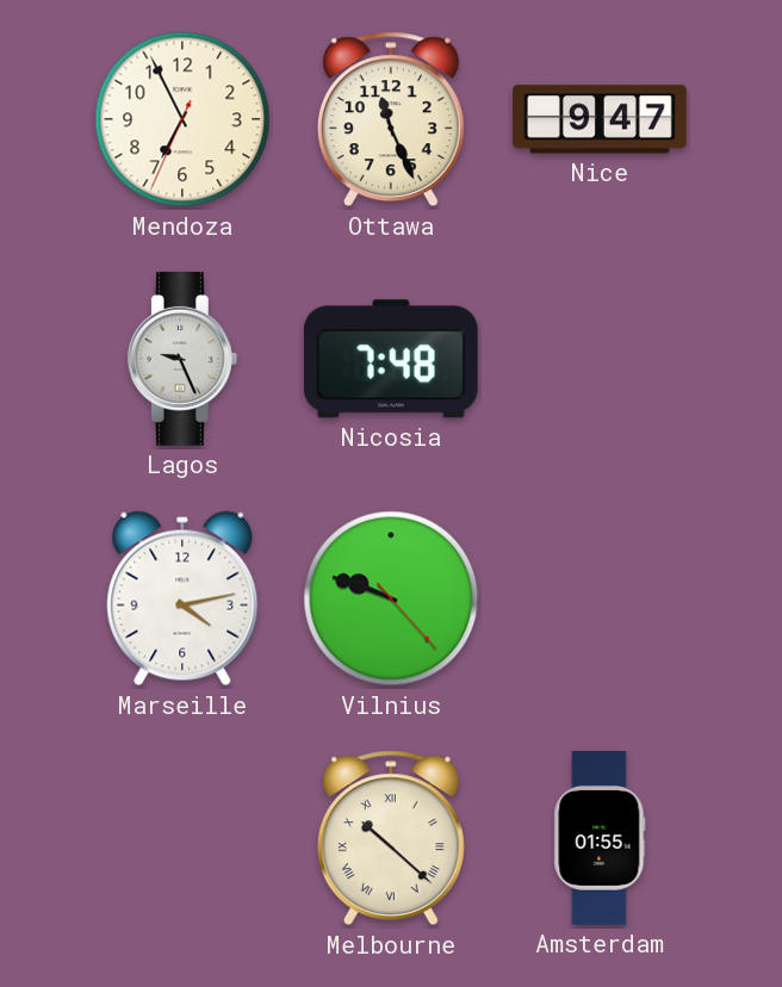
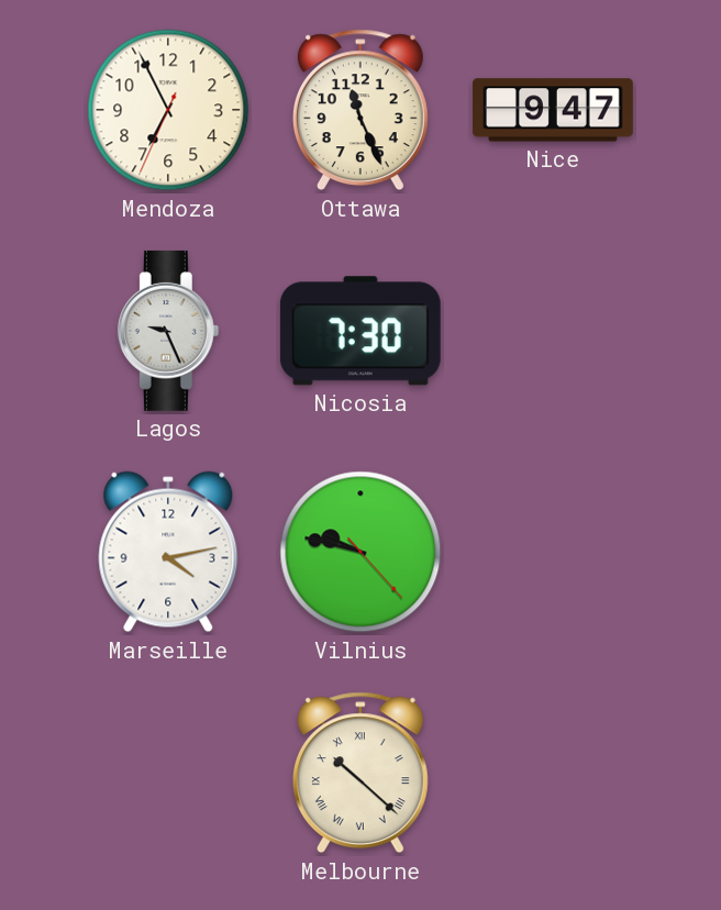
Nicosia: 7:48 -> 7:30
Vilnius: 9:48 -> 9:47
Amsterdam: 01:55 -> none
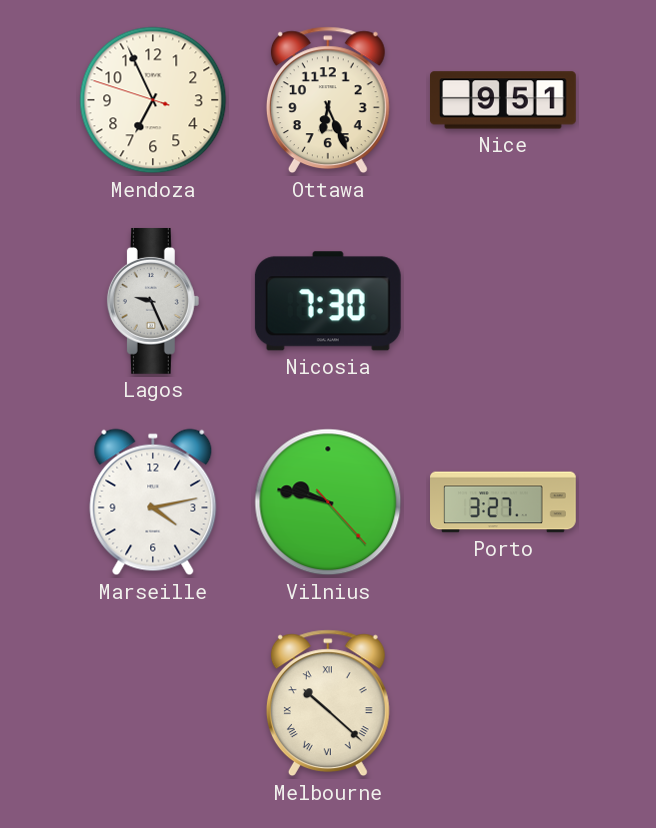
Mendoza: 6:55:34 -> 6:55:48
Ottawa: 11:26 -> 6:26
Nice: 9:47 -> 9:51
Porto: none -> 3:27
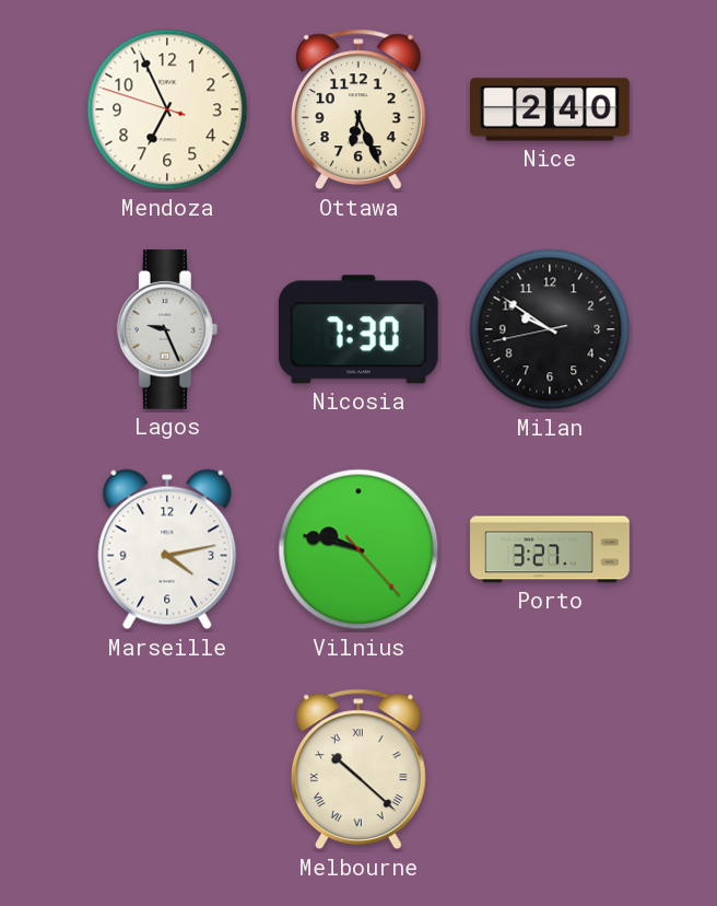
Nice: 9:51 -> 2:40
Milan: none -> 9:50
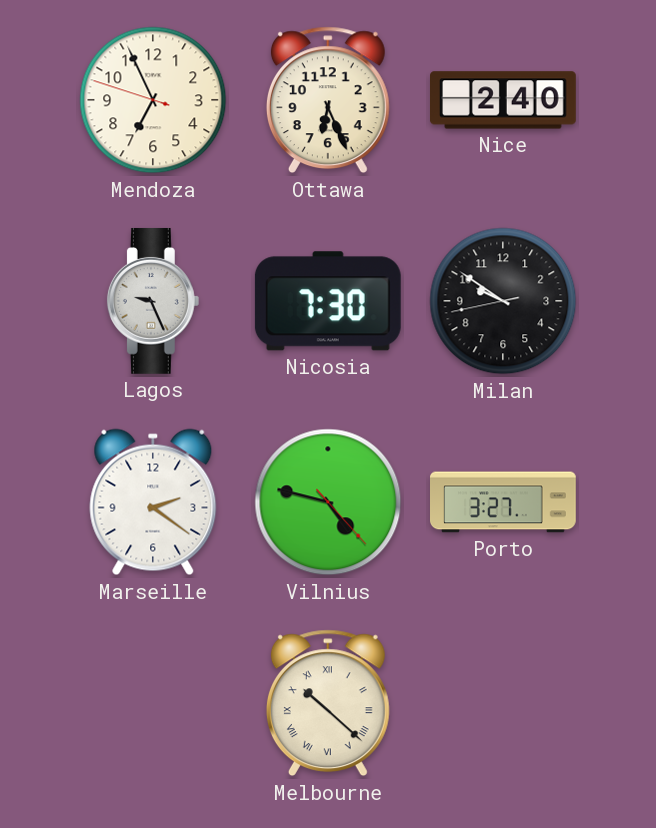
Marseille: 4:13 -> 2:21
Vilnius: 9:47 -> 4:47
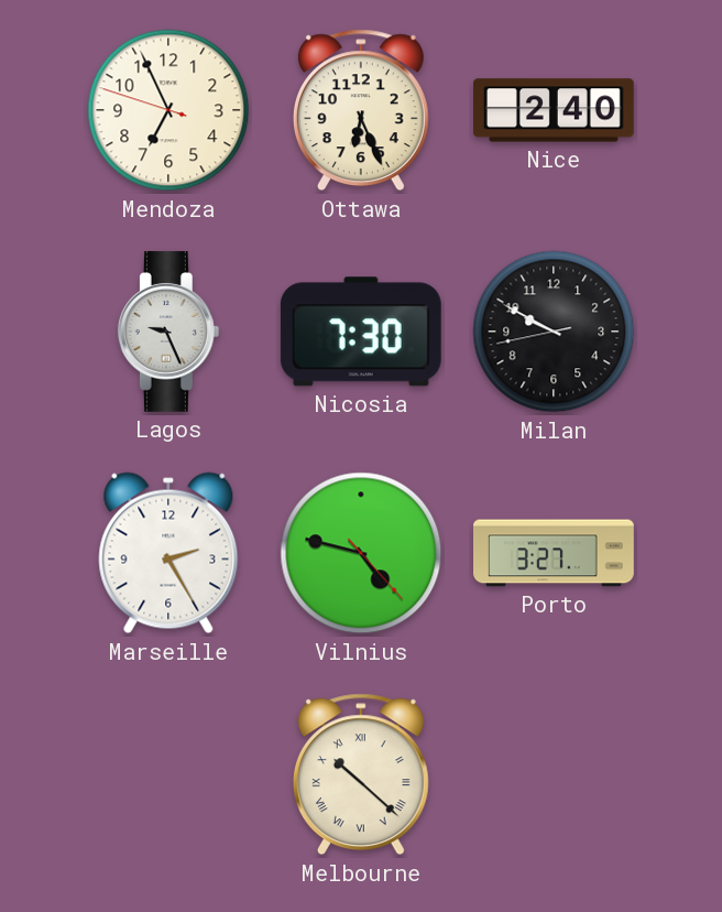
Milan: 9:50 -> 9:49
Marseille: 2:21 -> 2:25
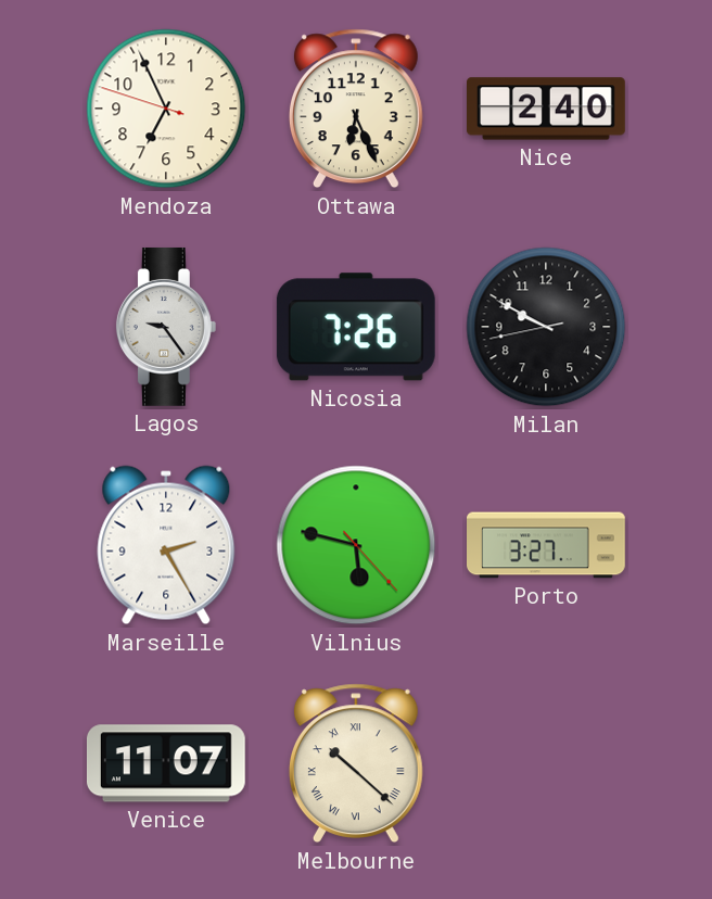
Lagos: 9:26 -> 9:24
Nicosia: 7:30 -> 7:26
Vilnius: 4:47 -> 5:47
Venice: none -> 11:07
